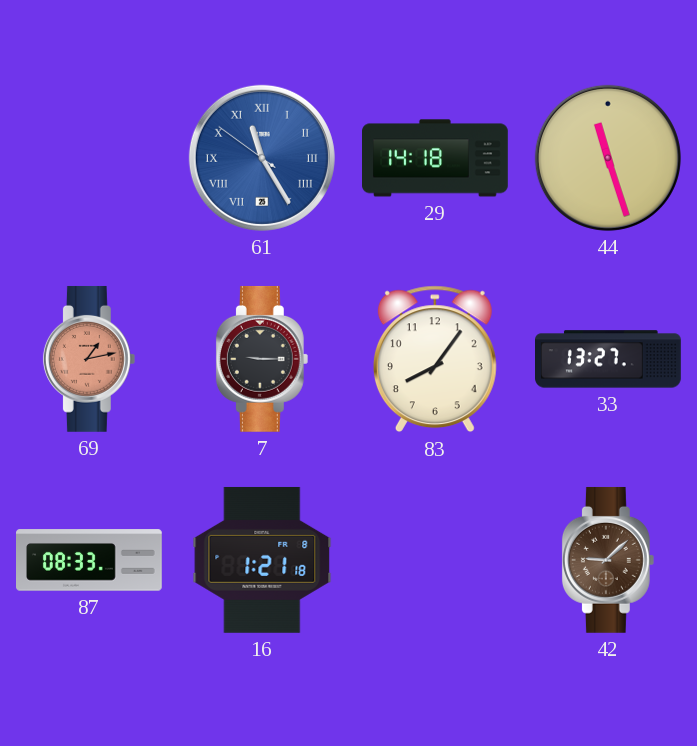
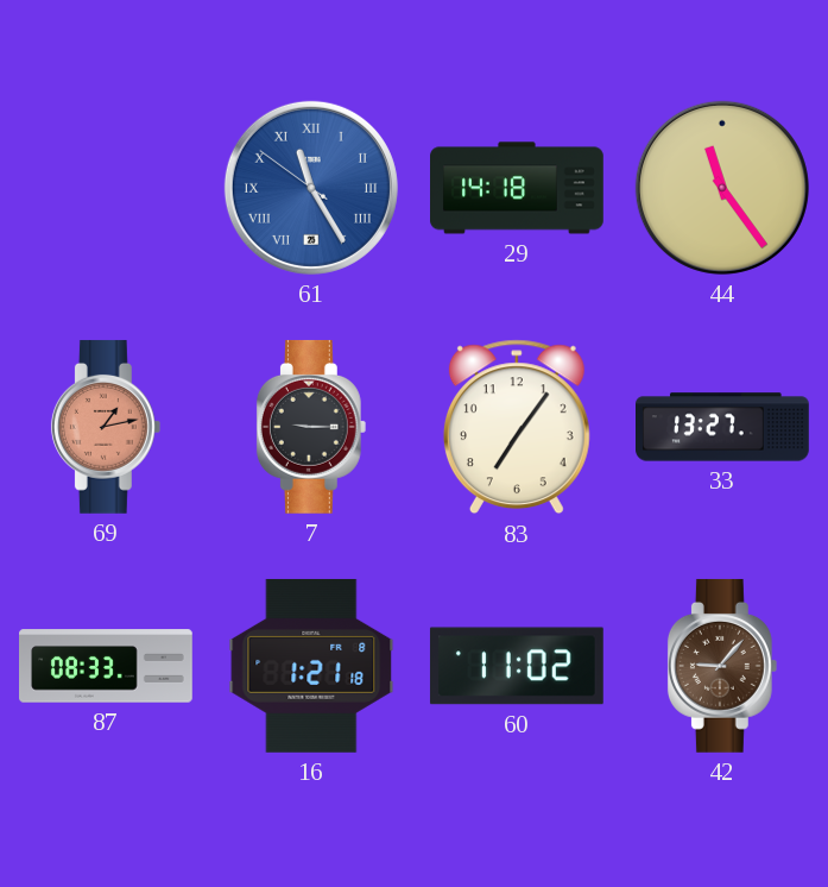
44: 11:27 -> 11:24
83: 8:06 -> 7:06
60: none -> 11:02
42: 9:08 -> 9:07
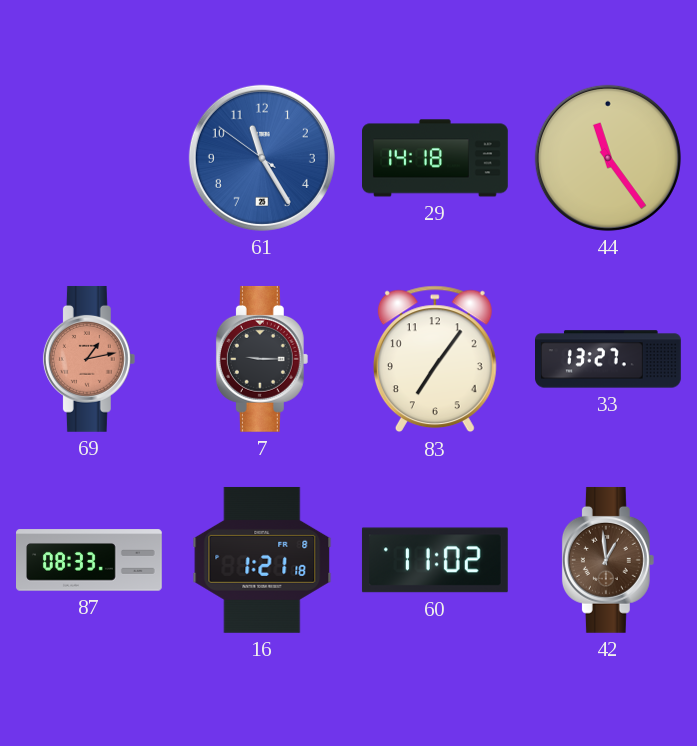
61 numerals: Roman -> Arabic
42: 9:07 -> 12:59
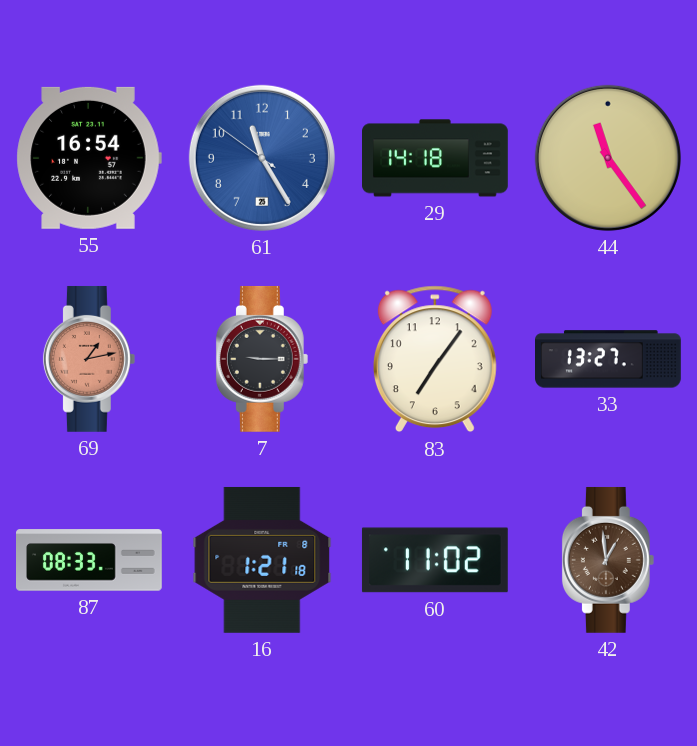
55: none -> 16:54
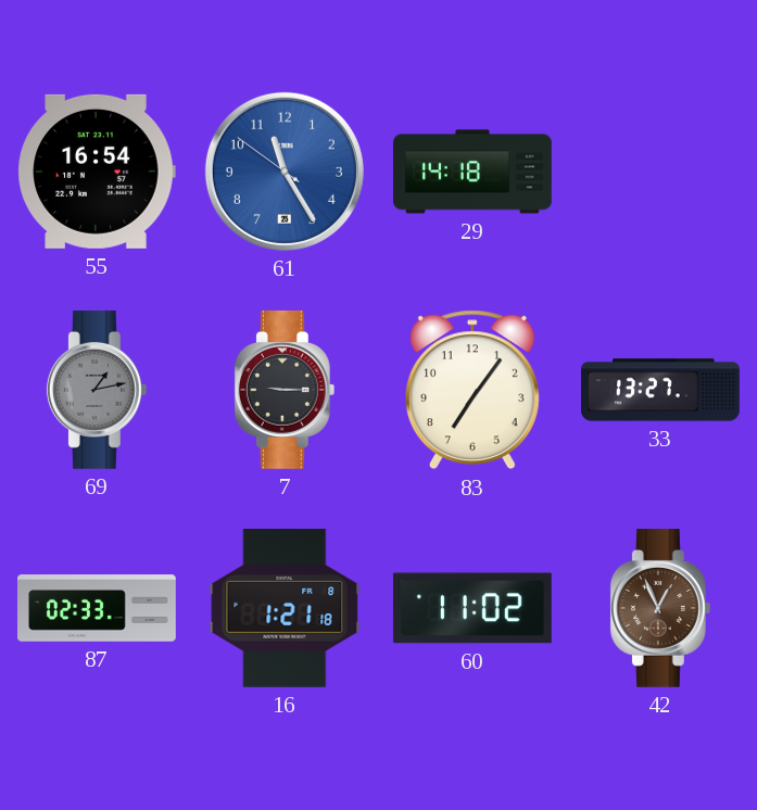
44: 11:24 -> none
69 dial: salmon -> grey
87: 08:33 -> 02:33
42: 12:59 -> 12:56
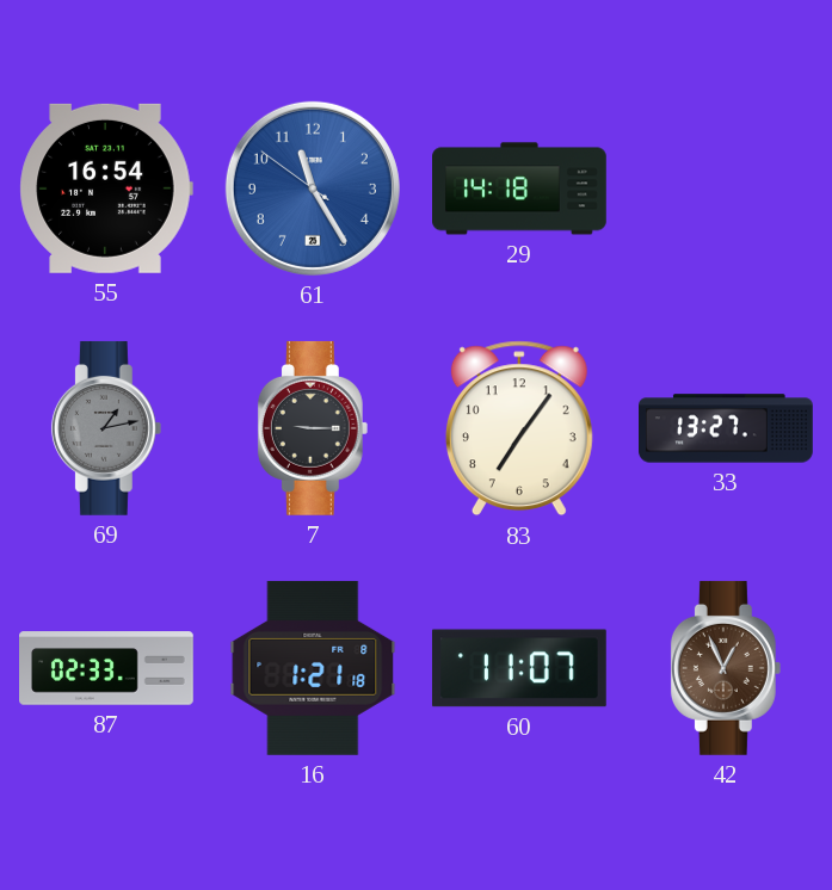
60: 11:02 -> 11:07
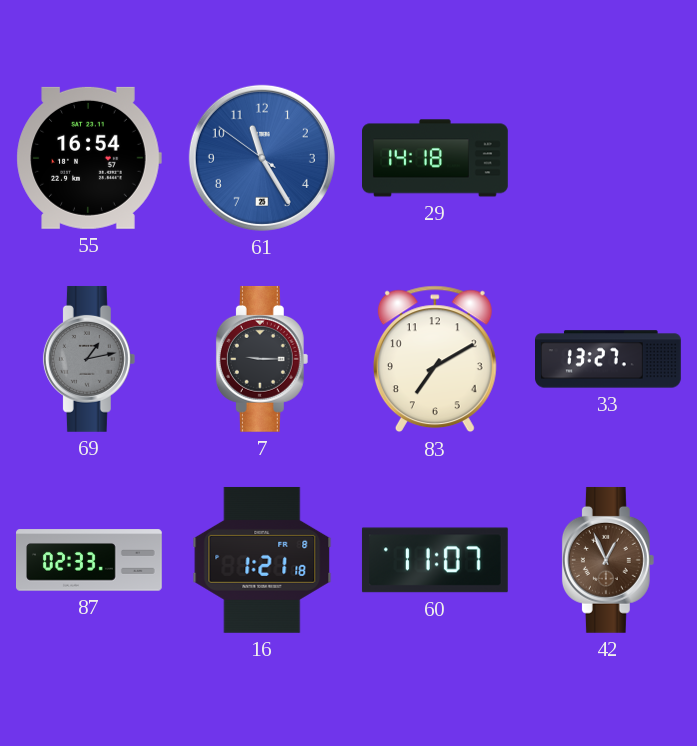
83: 7:06 -> 7:10
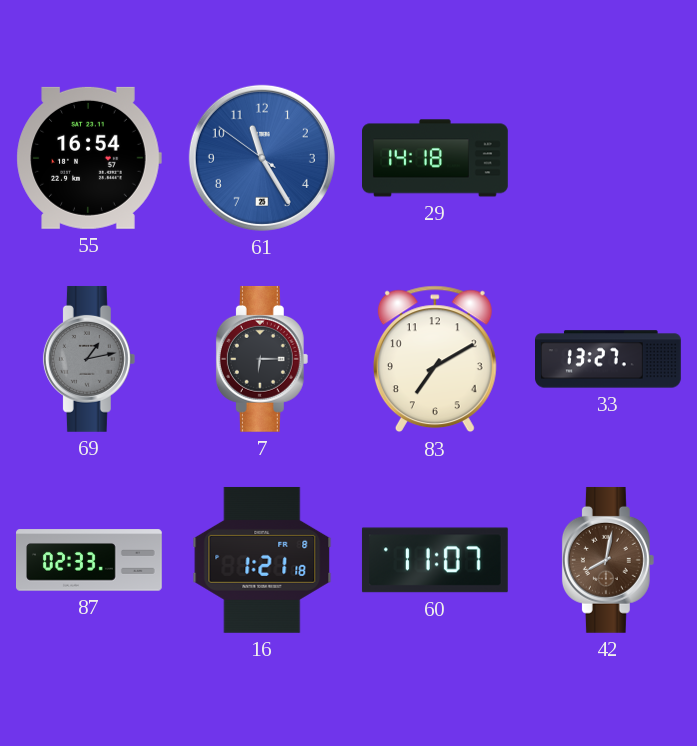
7: 9:15 -> 6:15
42: 12:56 -> 8:02
